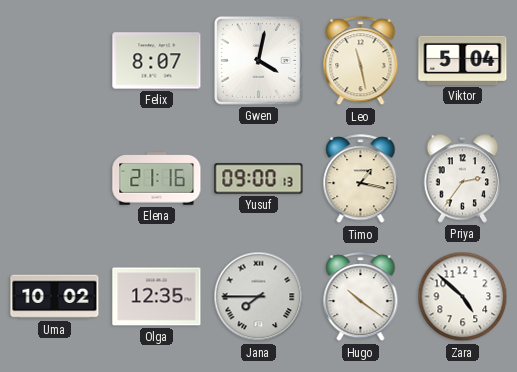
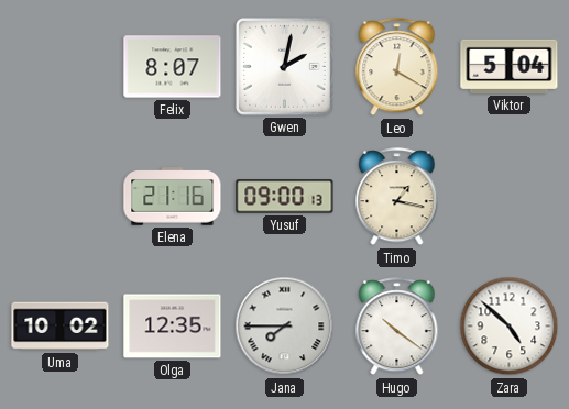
Gwen: 4:02 -> 2:02
Leo: 11:28 -> 12:20
Priya: 2:36 -> none
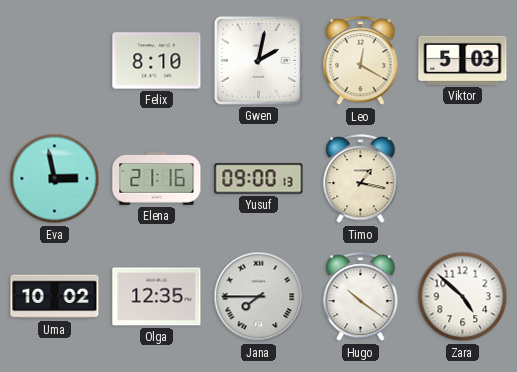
Felix: 8:07 -> 8:10
Viktor: 5:04 -> 5:03
Eva: none -> 2:58
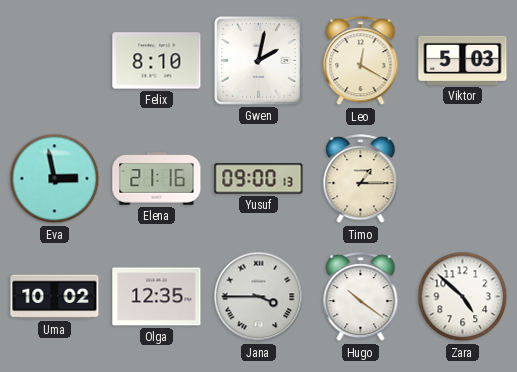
Timo: 1:17 -> 1:15
Jana: 7:45 -> 3:45
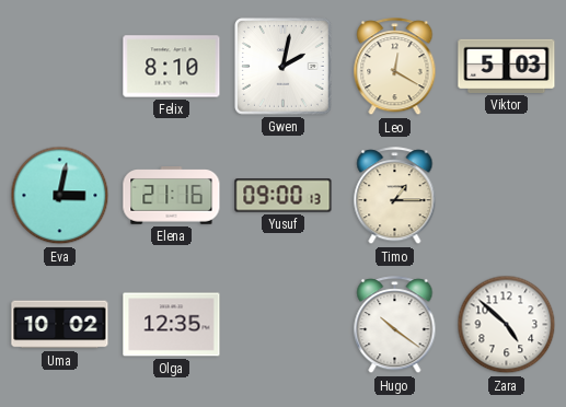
Eva: 2:58 -> 3:02
Jana: 3:45 -> none
